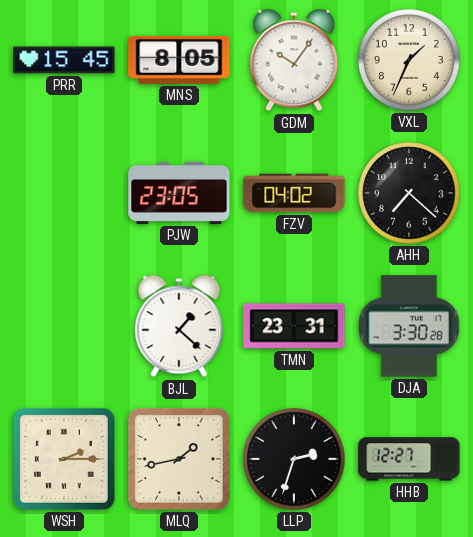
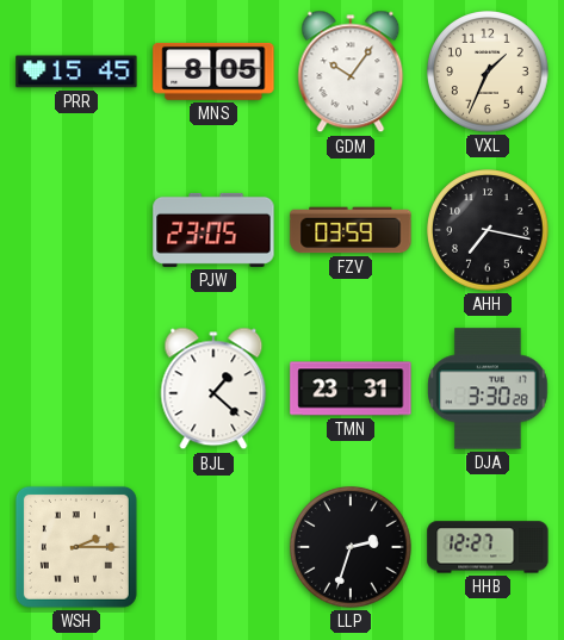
FZV: 04:02 -> 03:59
AHH: 7:22 -> 7:17
MLQ: 1:43 -> none
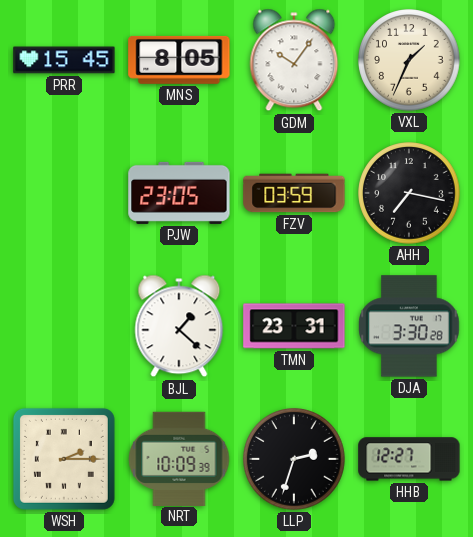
NRT: none -> 10:09
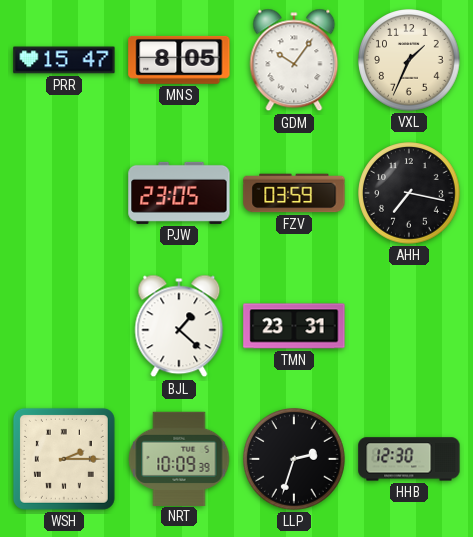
PRR: 15:45 -> 15:47
DJA: 3:30 -> none
HHB: 12:27 -> 12:30
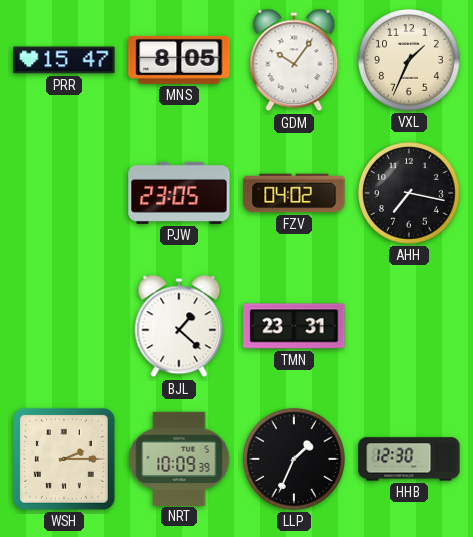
FZV: 03:59 -> 04:02
LLP: 2:33 -> 1:34
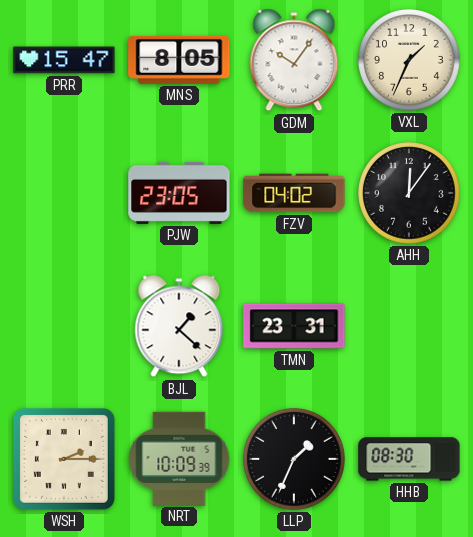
AHH: 7:17 -> 12:06
HHB: 12:30 -> 08:30
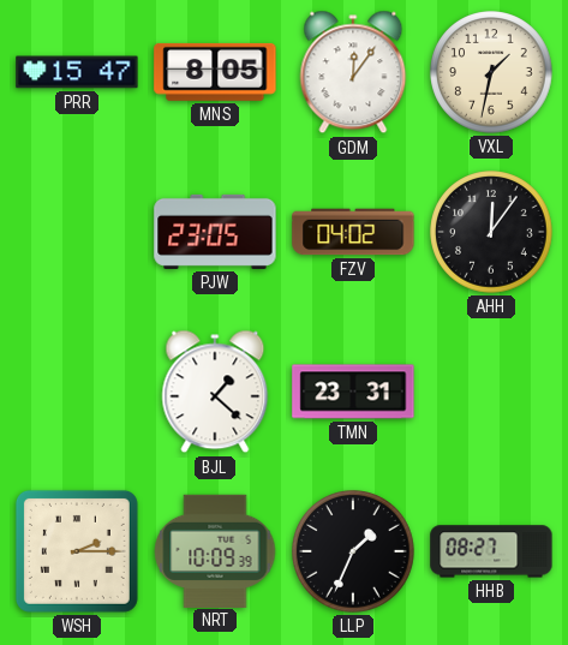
GDM: 10:06 -> 12:06
VXL: 1:34 -> 1:32
HHB: 08:30 -> 08:27
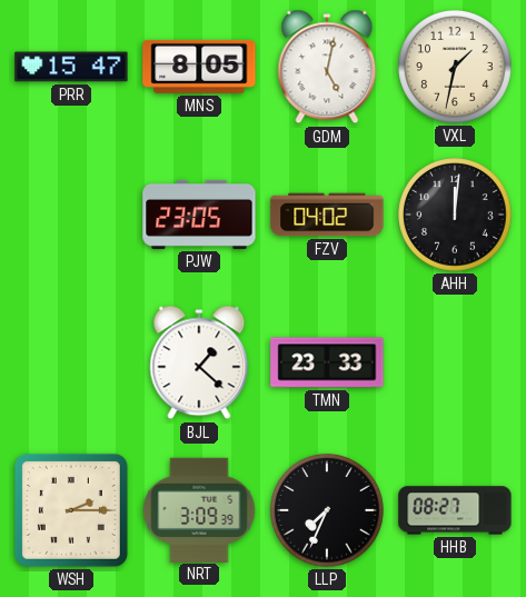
GDM: 12:06 -> 5:02
AHH: 12:06 -> 12:01
TMN: 23:31 -> 23:33
NRT: 10:09 -> 3:09
LLP: 1:34 -> 7:34
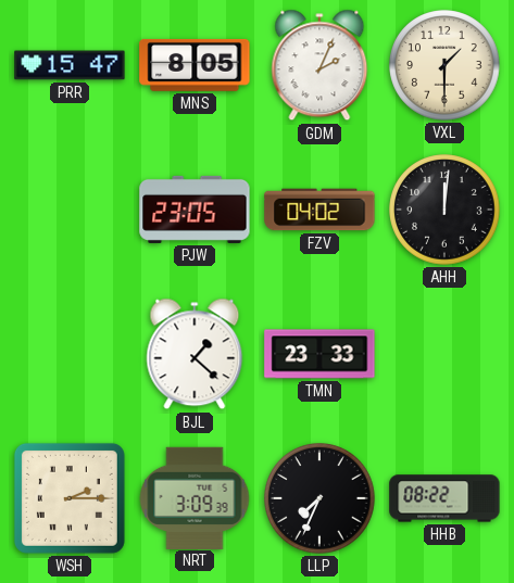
GDM: 5:02 -> 2:04
VXL: 1:32 -> 1:30
HHB: 08:27 -> 08:22
